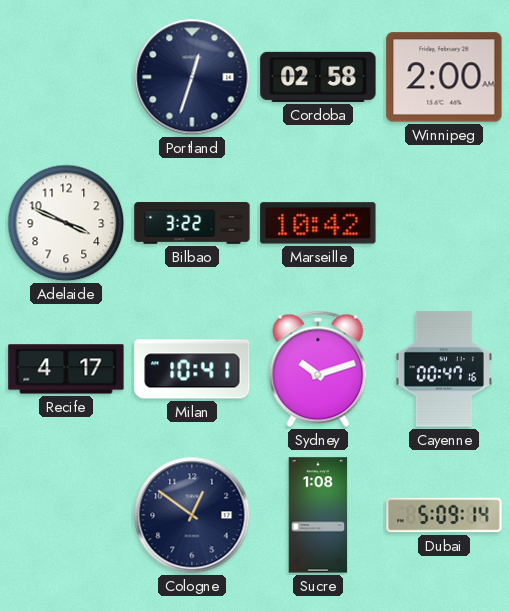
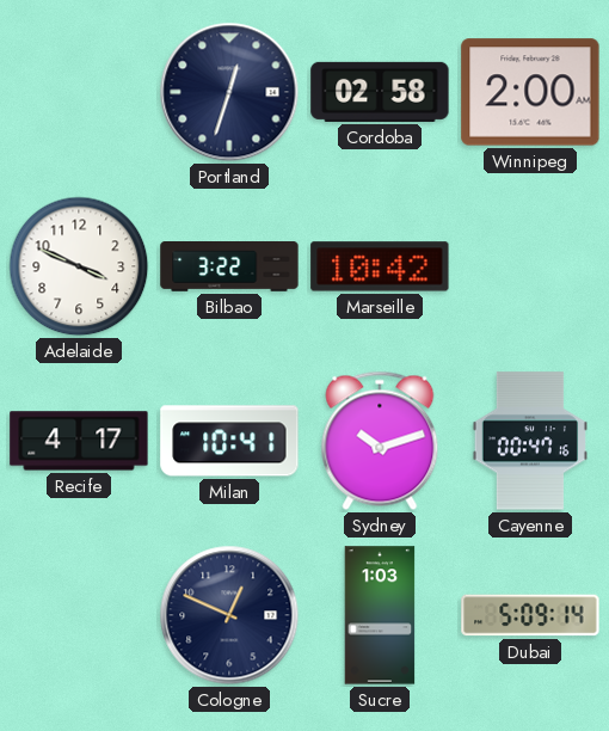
Cologne: 12:51 -> 12:49
Sucre: 1:08 -> 1:03
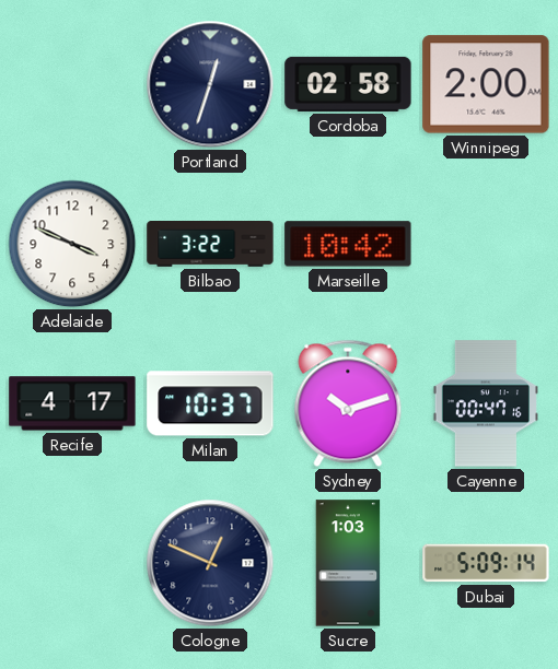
Milan: 10:41 -> 10:37
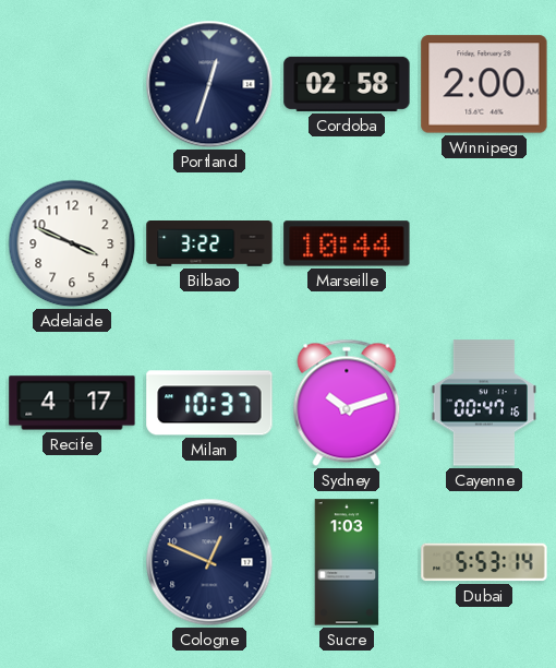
Marseille: 10:42 -> 10:44
Dubai: 5:09 -> 5:53
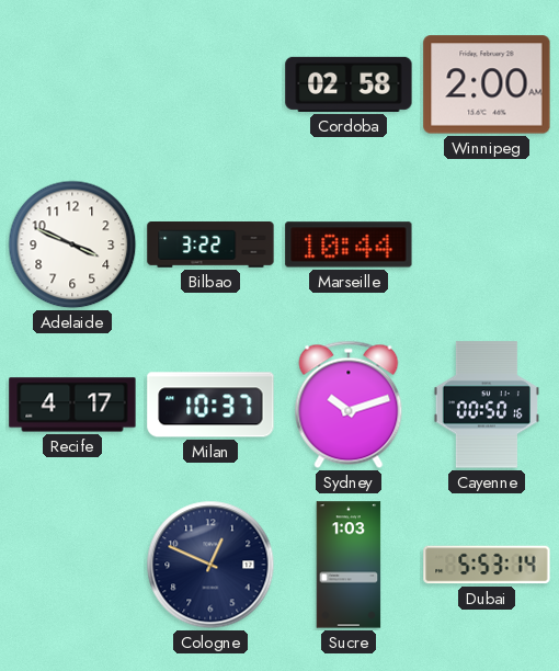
Portland: 12:33 -> none
Cayenne: 00:47 -> 00:50
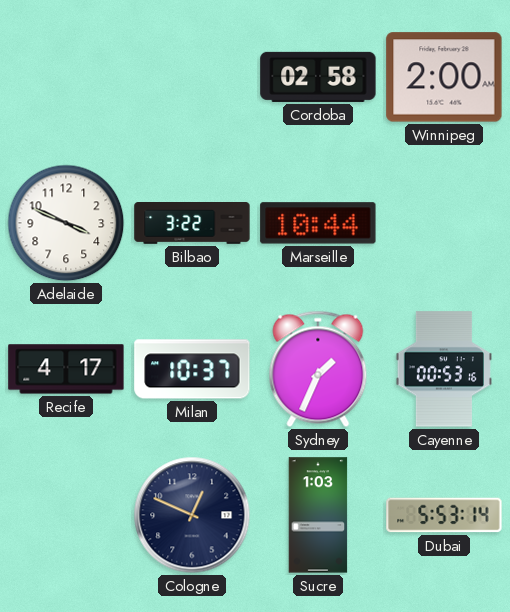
Sydney: 10:12 -> 1:34
Cayenne: 00:50 -> 00:53
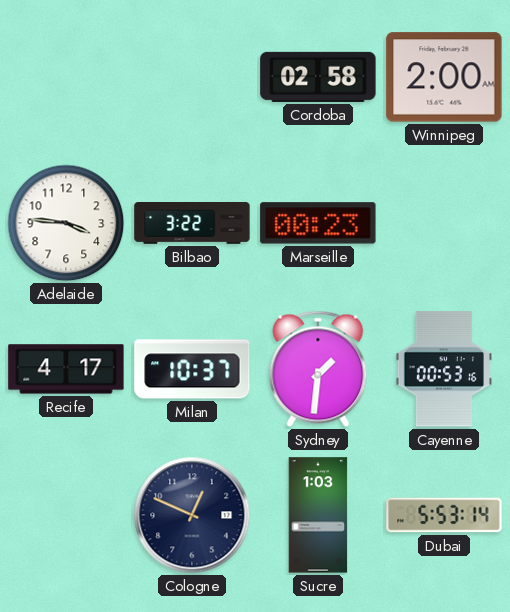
Adelaide: 3:49 -> 3:46
Marseille: 10:44 -> 00:23
Sydney: 1:34 -> 1:31
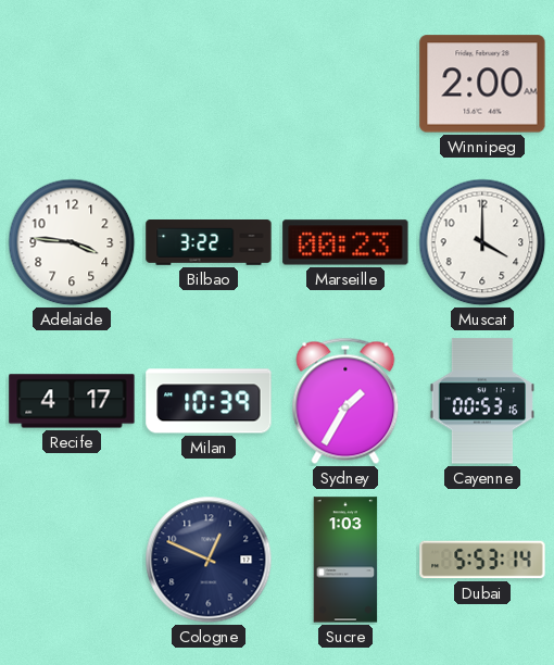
Cordoba: 02:58 -> none
Muscat: none -> 4:00
Milan: 10:37 -> 10:39
Sydney: 1:31 -> 1:35
